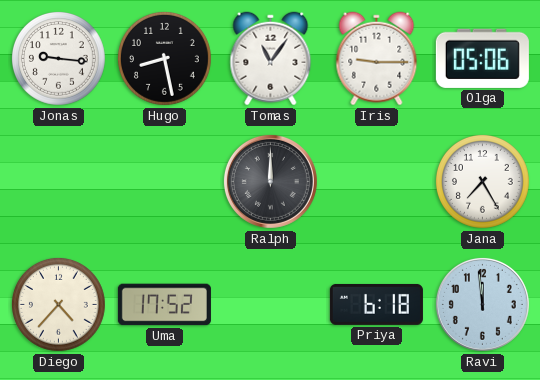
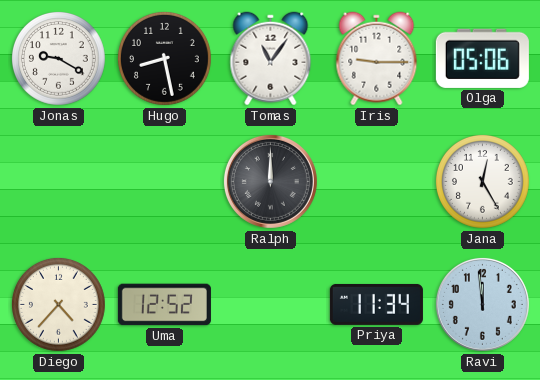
Jonas: 9:16 -> 9:20
Jana: 7:25 -> 12:25
Uma: 17:52 -> 12:52
Priya: 6:18 -> 11:34
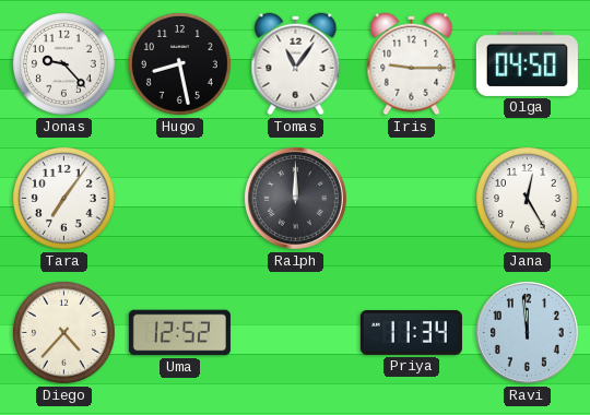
Jonas: 9:20 -> 9:23
Olga: 05:06 -> 04:50
Tara: none -> 7:06
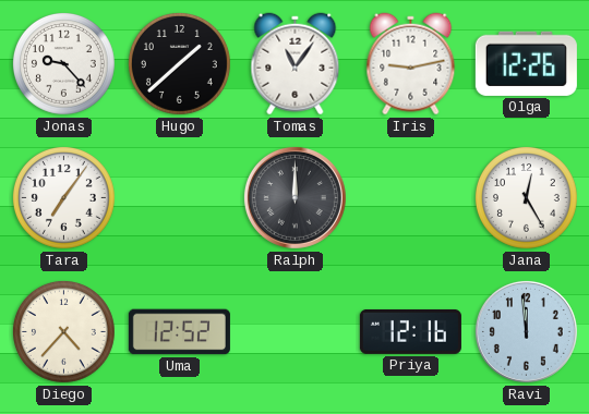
Hugo: 8:28 -> 1:38
Iris: 9:15 -> 9:13
Olga: 04:50 -> 12:26
Priya: 11:34 -> 12:16
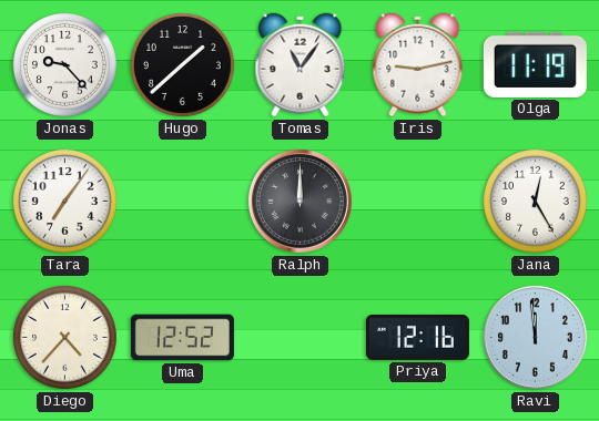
Olga: 12:26 -> 11:19
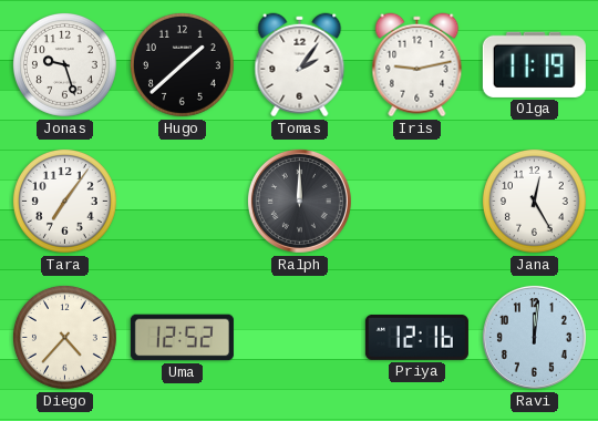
Jonas: 9:23 -> 9:27
Tomas: 11:06 -> 2:06
Ravi: 11:59 -> 12:01
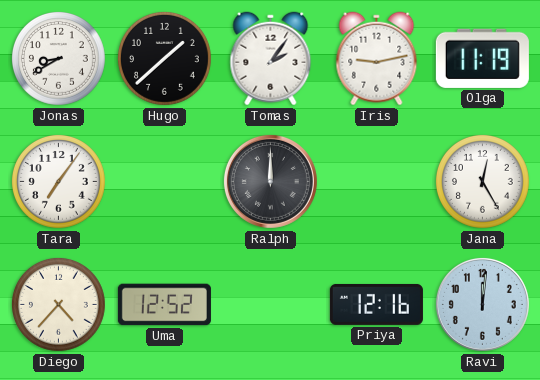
Jonas: 9:27 -> 8:40
